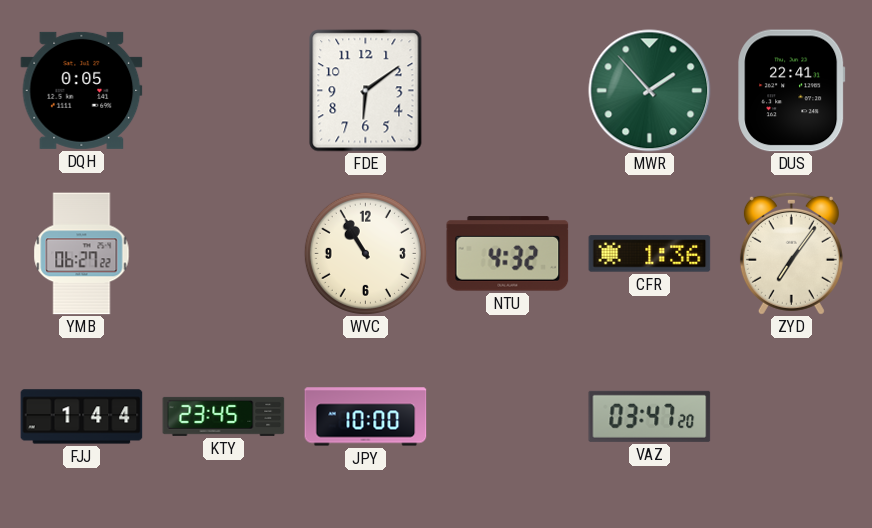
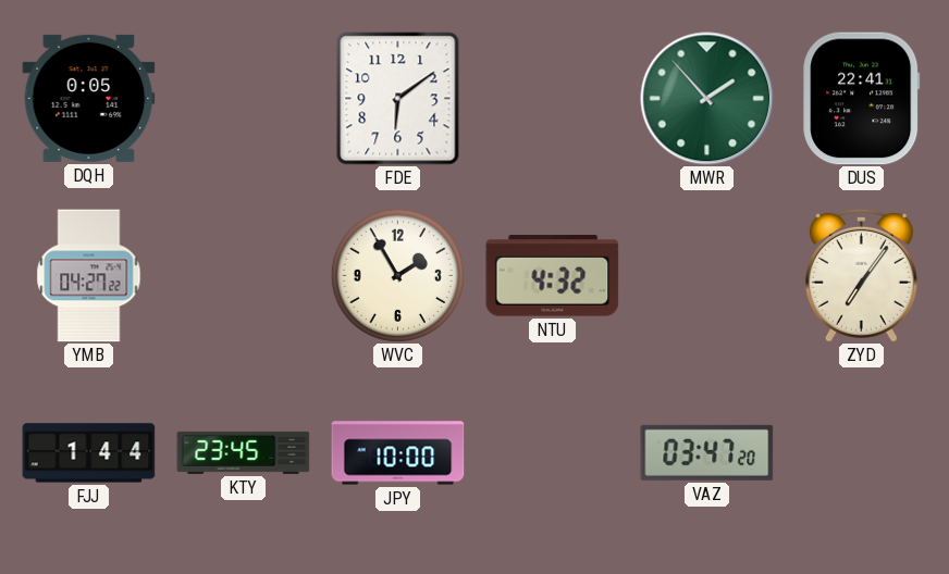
YMB: 06:27 -> 04:27
WVC: 10:55 -> 1:55
CFR: 1:36 -> none
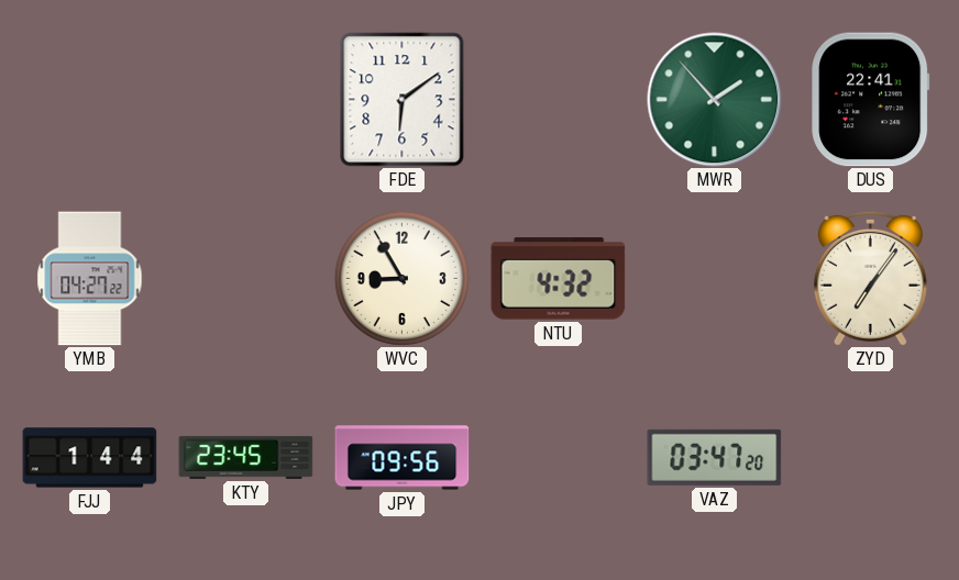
DQH: 0:05 -> none
WVC: 1:55 -> 8:55
JPY: 10:00 -> 09:56
